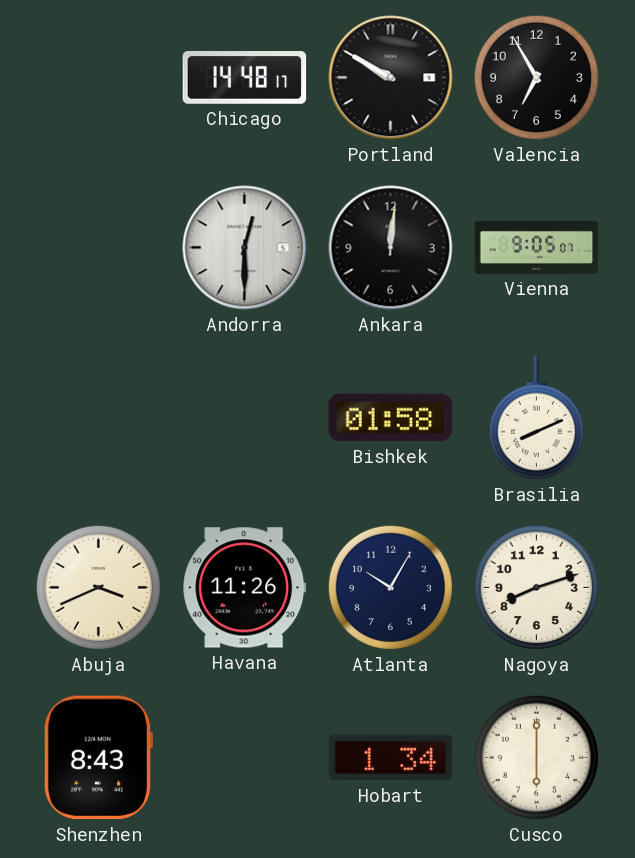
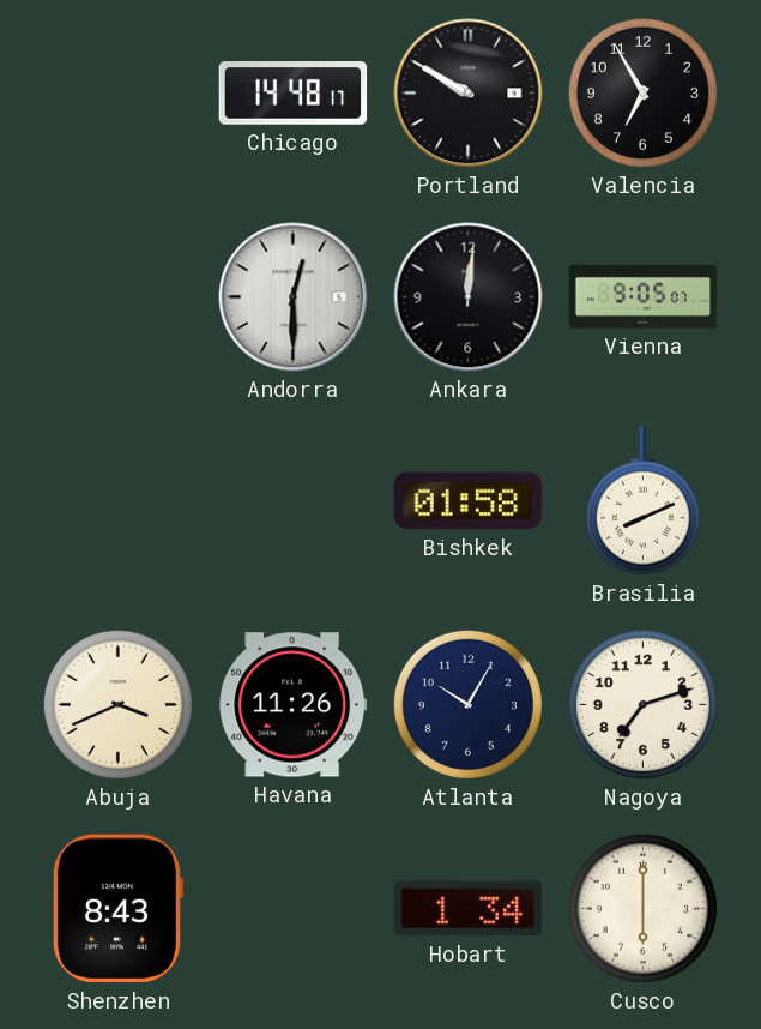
Nagoya: 8:12 -> 7:12
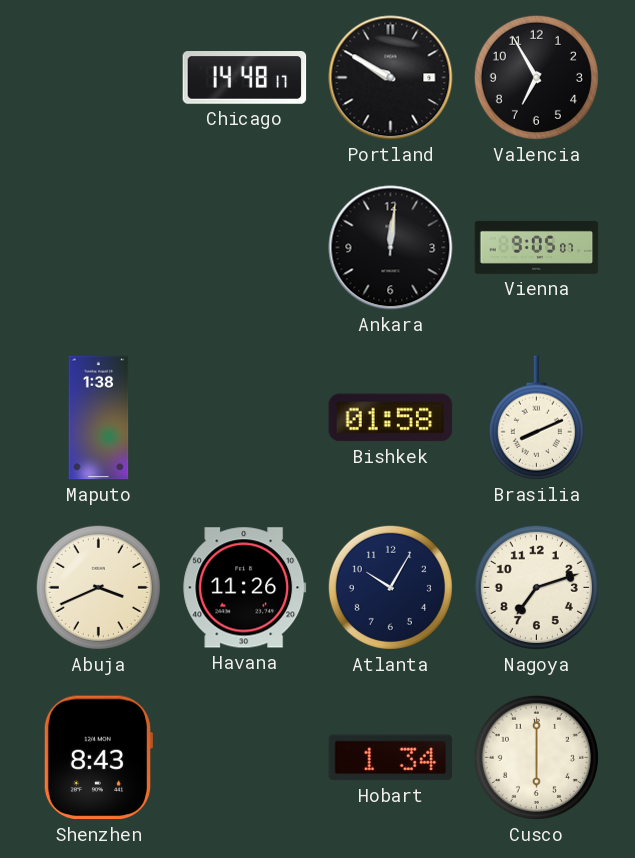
Andorra: 12:30 -> none
Maputo: none -> 1:38
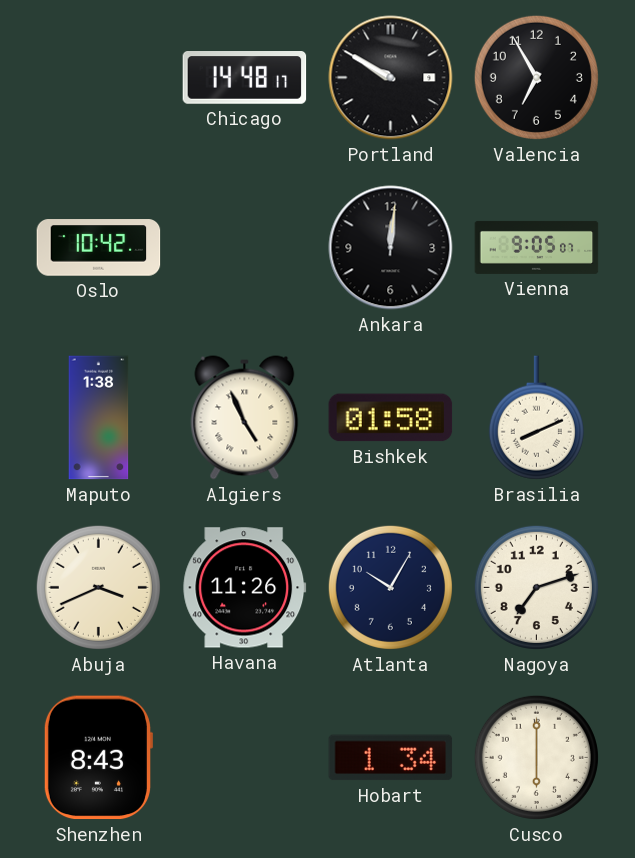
Oslo: none -> 10:42
Algiers: none -> 4:56
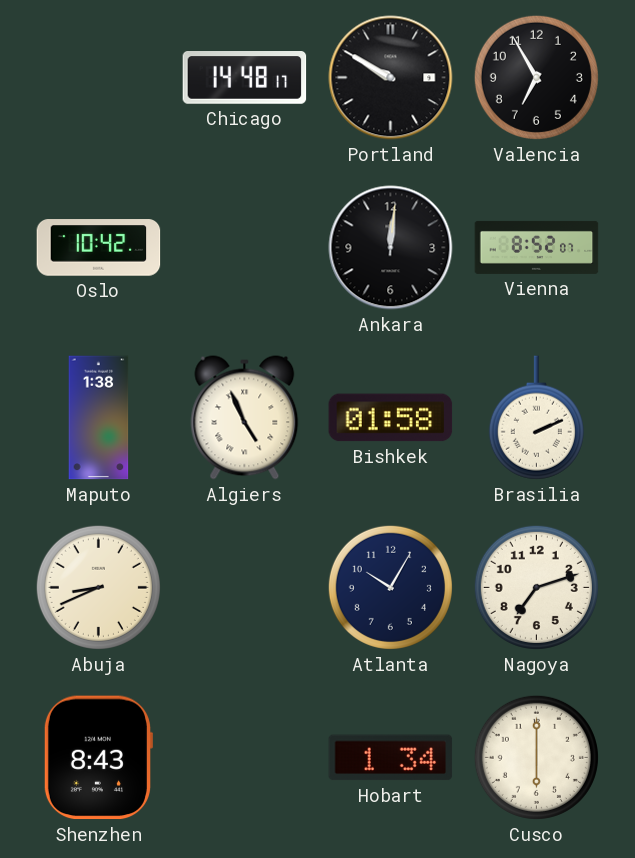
Vienna: 9:05 -> 8:52
Brasilia: 8:11 -> 2:11
Abuja: 3:41 -> 8:41
Havana: 11:26 -> none
